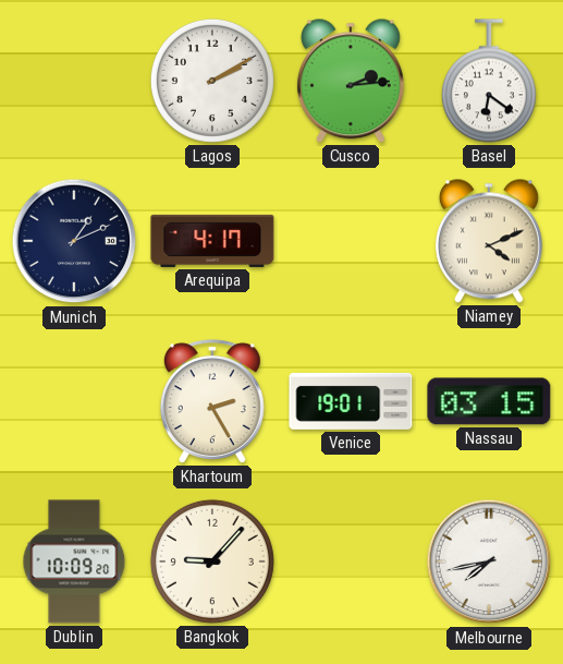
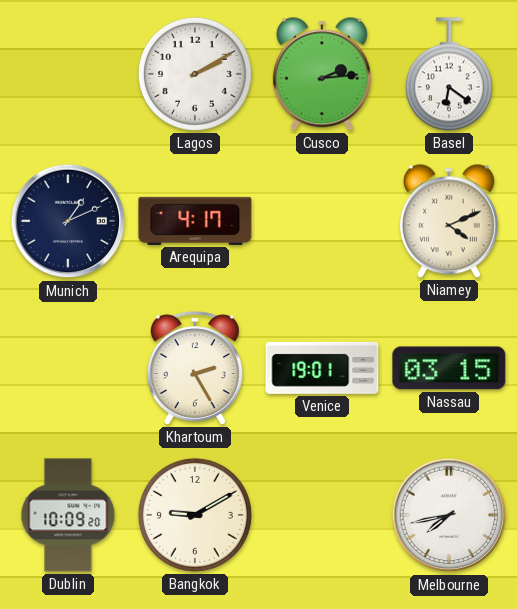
Bangkok: 9:07 -> 9:10
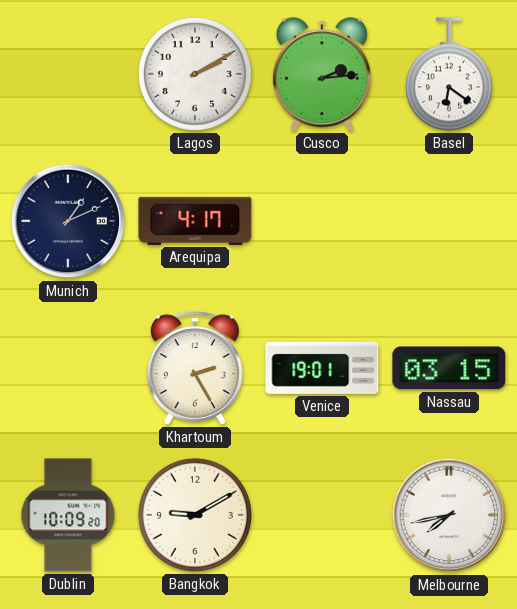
Niamey: 4:11 -> none
